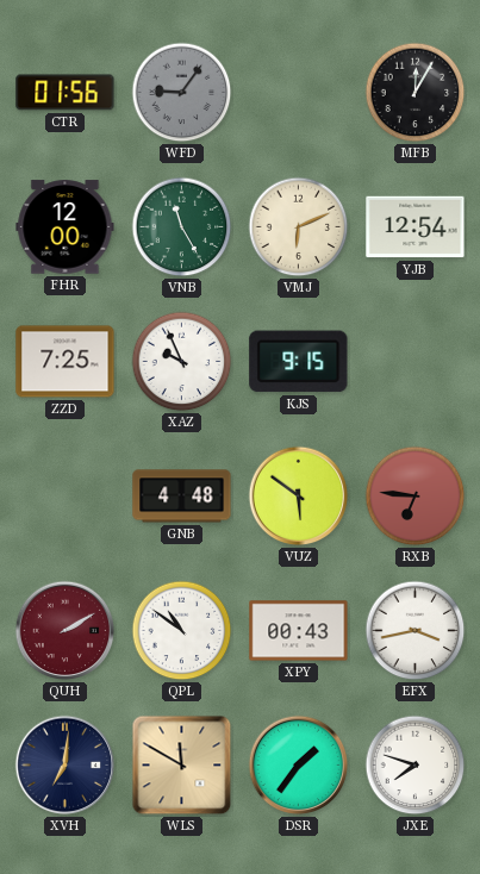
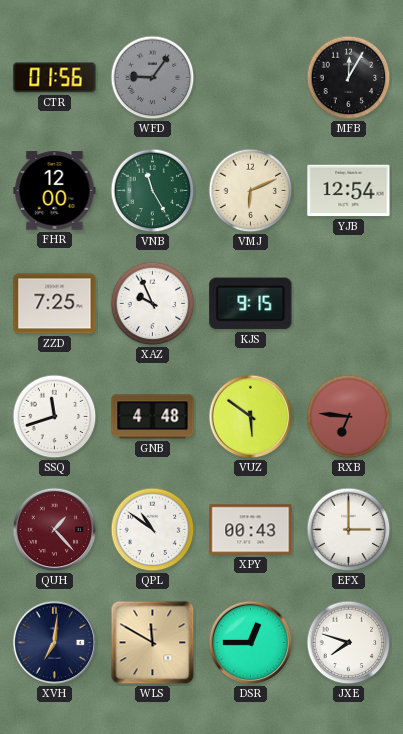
SSQ: none -> 11:42
QUH: 2:10 -> 1:23
EFX: 3:43 -> 3:00
DSR: 1:36 -> 12:45
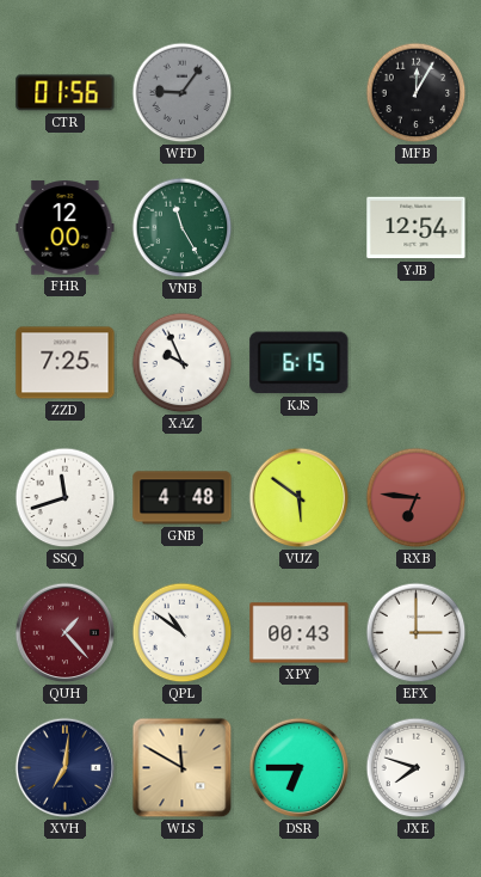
VMJ: 6:11 -> none
KJS: 9:15 -> 6:15
DSR: 12:45 -> 6:45
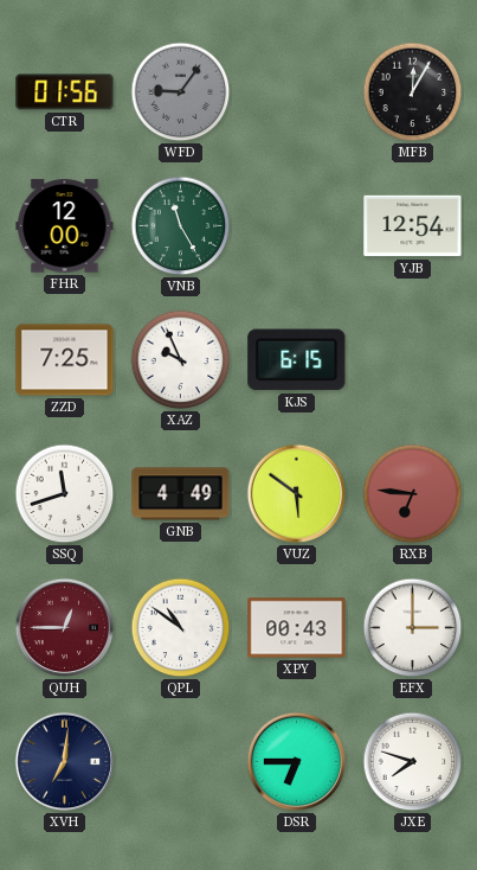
GNB: 4:48 -> 4:49
QUH: 1:23 -> 12:45
WLS: 11:50 -> none
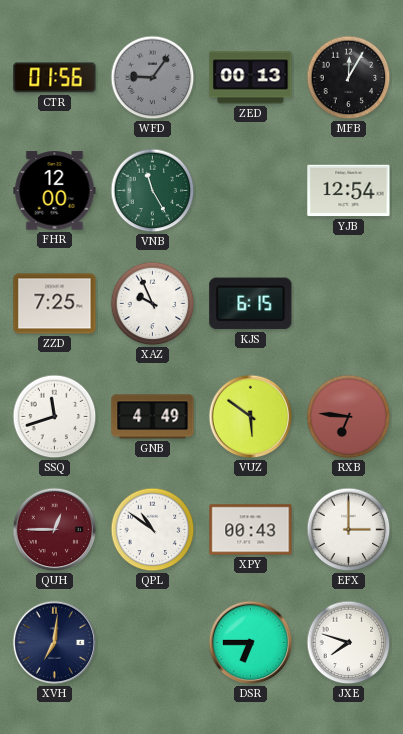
ZED: none -> 00:13
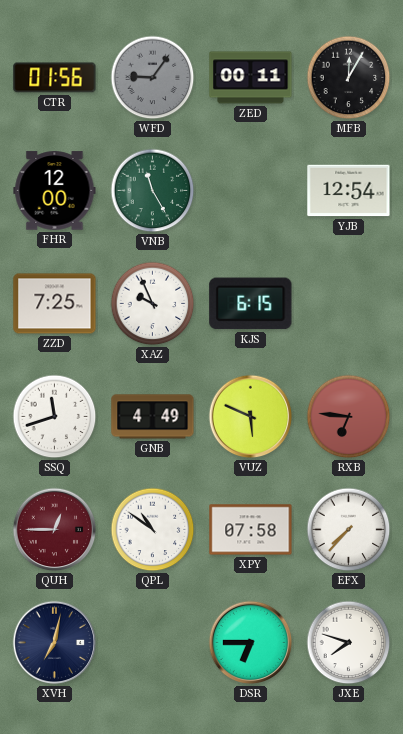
ZED: 00:13 -> 00:11
VUZ: 5:51 -> 5:49
XPY: 00:43 -> 07:58
EFX: 3:00 -> 7:37
XVH: 7:01 -> 7:02
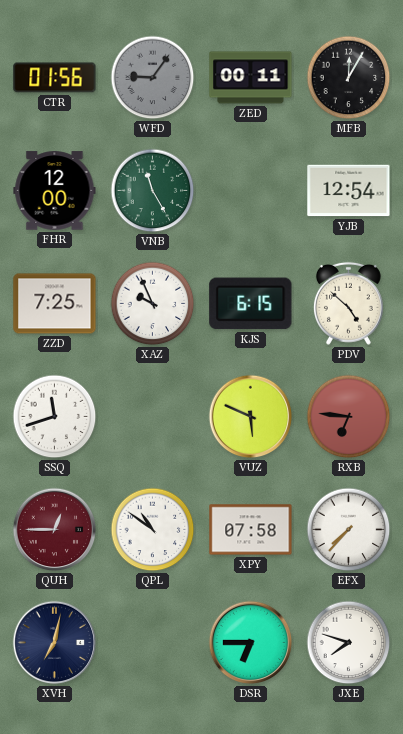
PDV: none -> 4:52
GNB: 4:49 -> none
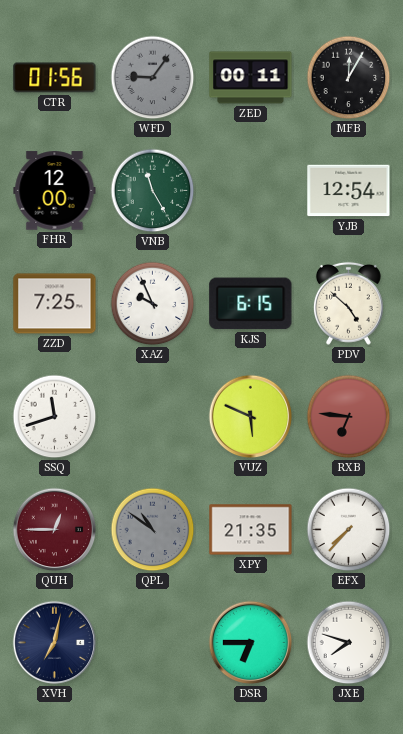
QPL dial: white -> grey
XPY: 07:58 -> 21:35
